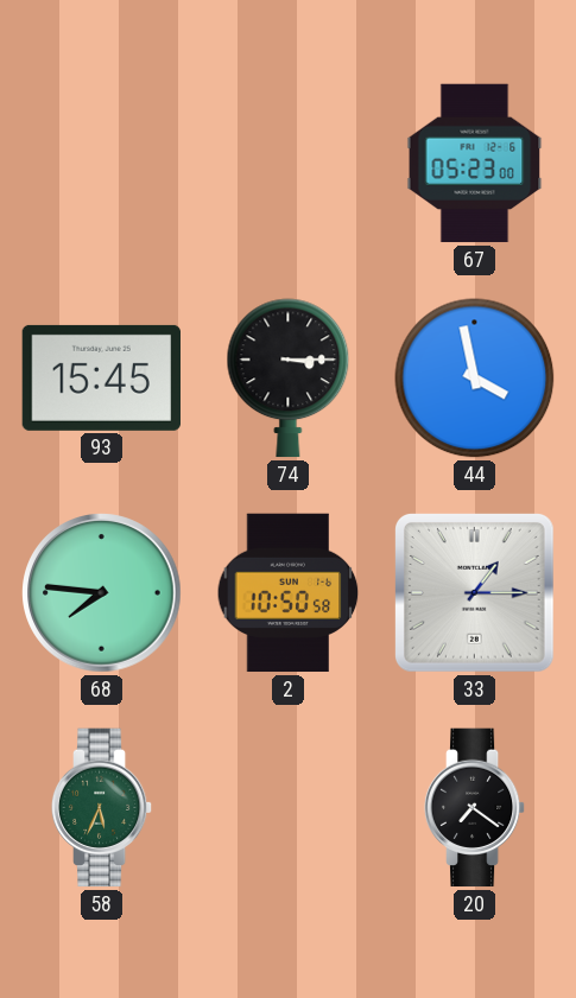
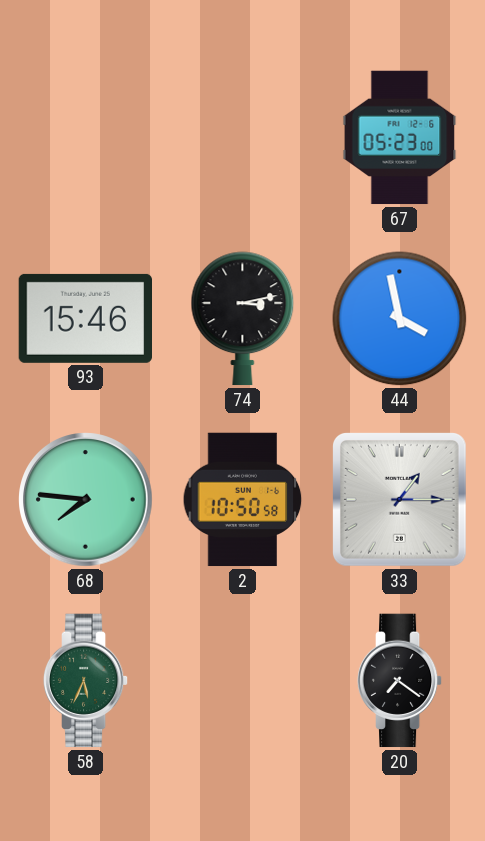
93: 15:45 -> 15:46
74: 3:15 -> 3:13
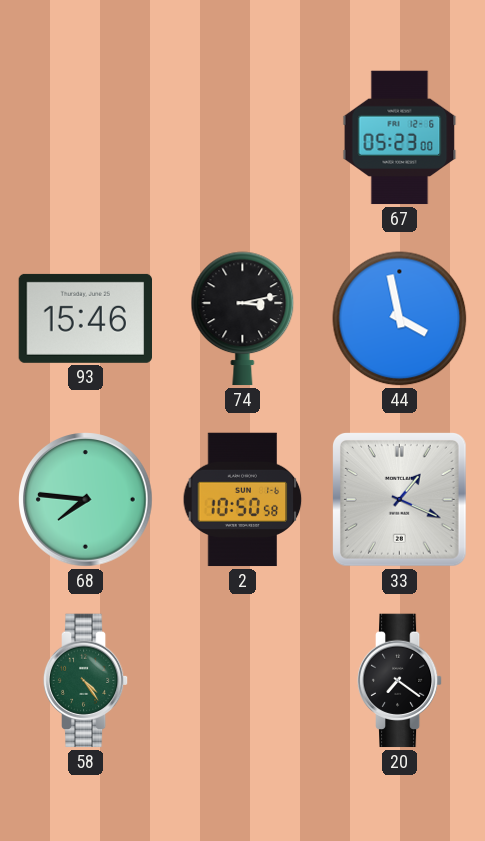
33: 1:15 -> 1:19
58: 5:34 -> 4:24
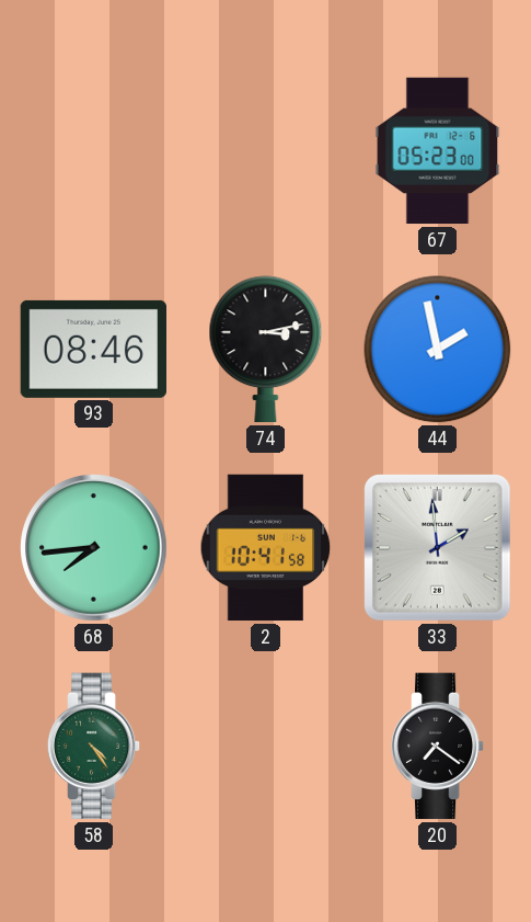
93: 15:46 -> 08:46
44: 3:58 -> 1:58
68: 7:46 -> 7:44
2: 10:50 -> 10:41
33: 1:19 -> 1:59
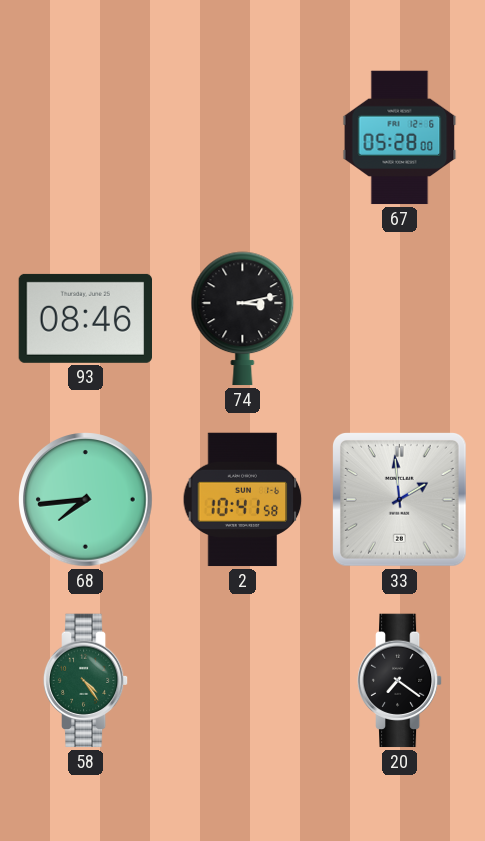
67: 05:23 -> 05:28
44: 1:58 -> none
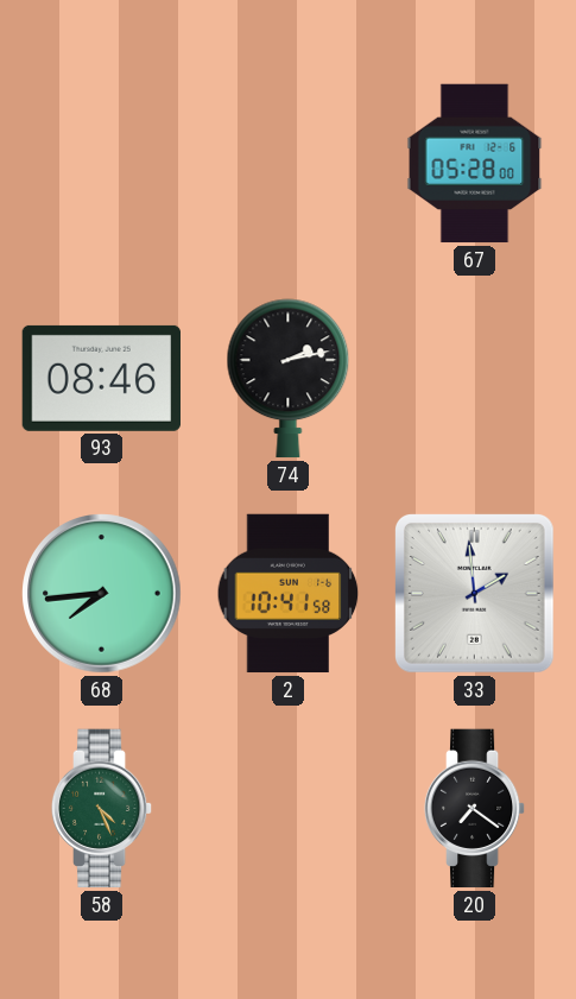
74: 3:13 -> 2:13
58: 4:24 -> 4:26
